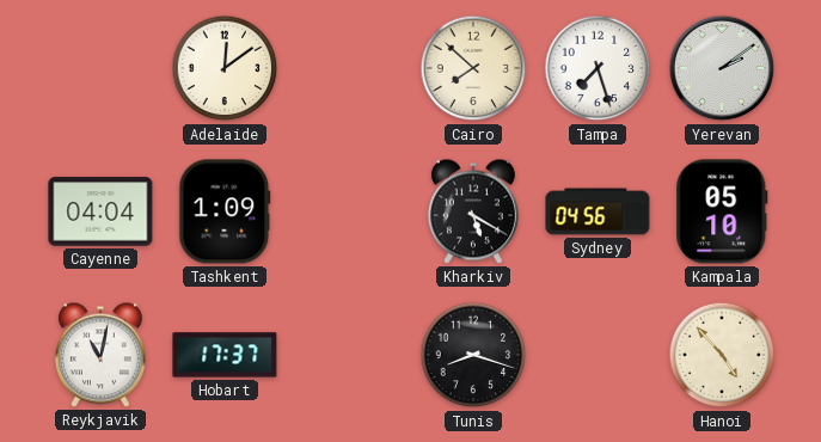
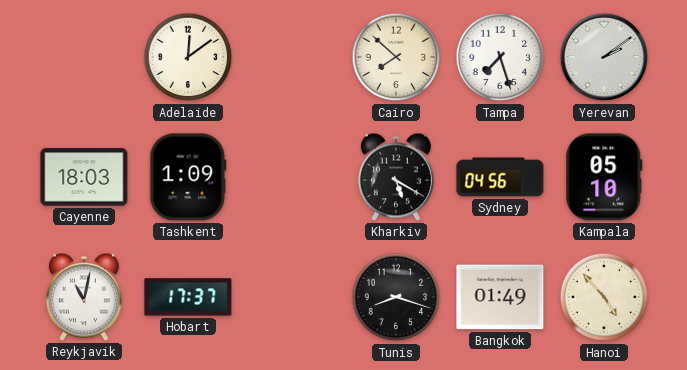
Cayenne: 04:04 -> 18:03
Bangkok: none -> 01:49
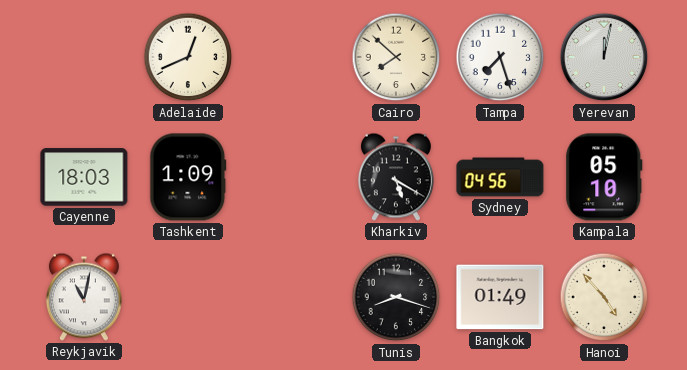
Adelaide: 12:09 -> 12:41
Yerevan: 2:09 -> 12:02
Hobart: 17:37 -> none
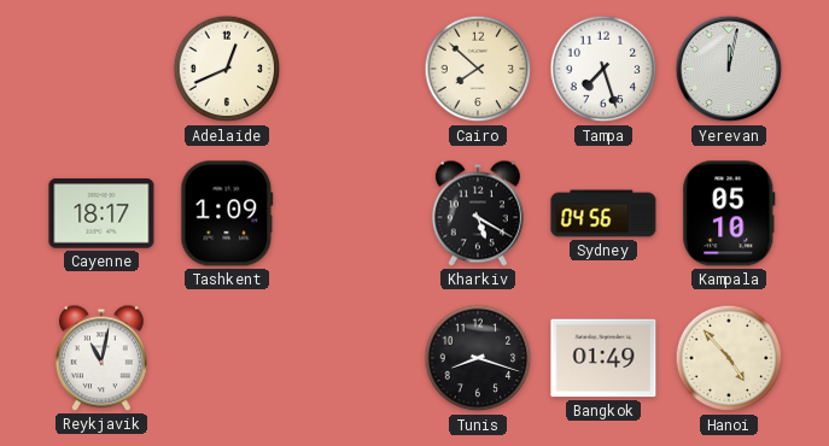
Cayenne: 18:03 -> 18:17
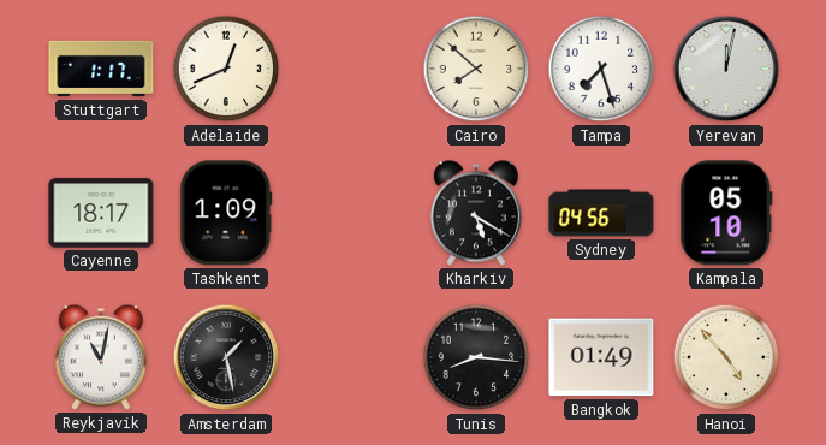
Stuttgart: none -> 1:17
Amsterdam: none -> 1:28
Tunis: 8:18 -> 8:16
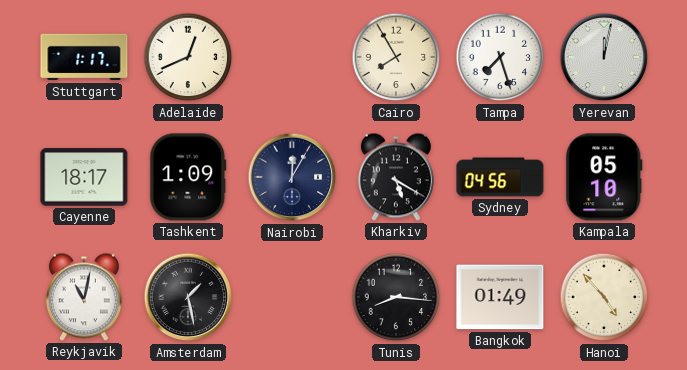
Cairo: 7:52 -> 7:55
Nairobi: none -> 12:05
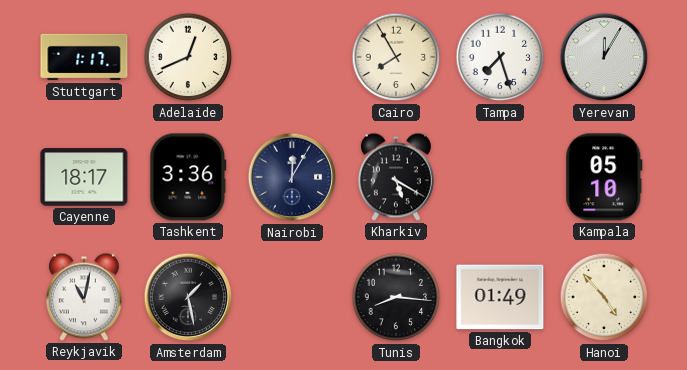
Yerevan: 12:02 -> 12:05
Tashkent: 1:09 -> 3:36
Sydney: 04:56 -> none
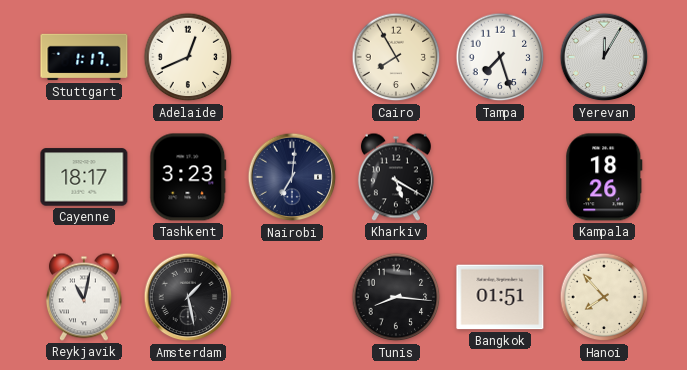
Tashkent: 3:36 -> 3:23
Nairobi: 12:05 -> 7:01
Kampala: 05:10 -> 18:26
Bangkok: 01:49 -> 01:51
Hanoi: 4:53 -> 7:53
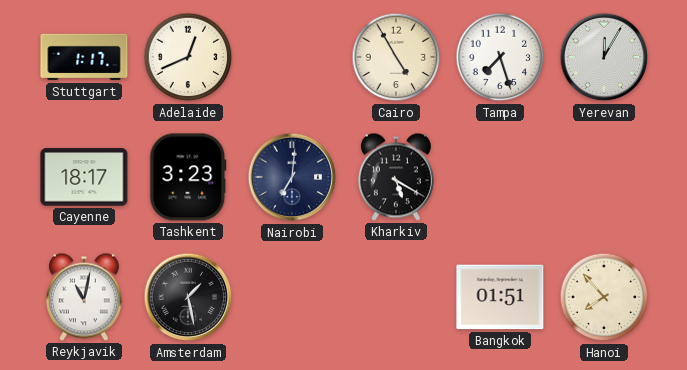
Cairo: 7:55 -> 4:55
Kampala: 18:26 -> none
Tunis: 8:16 -> none
